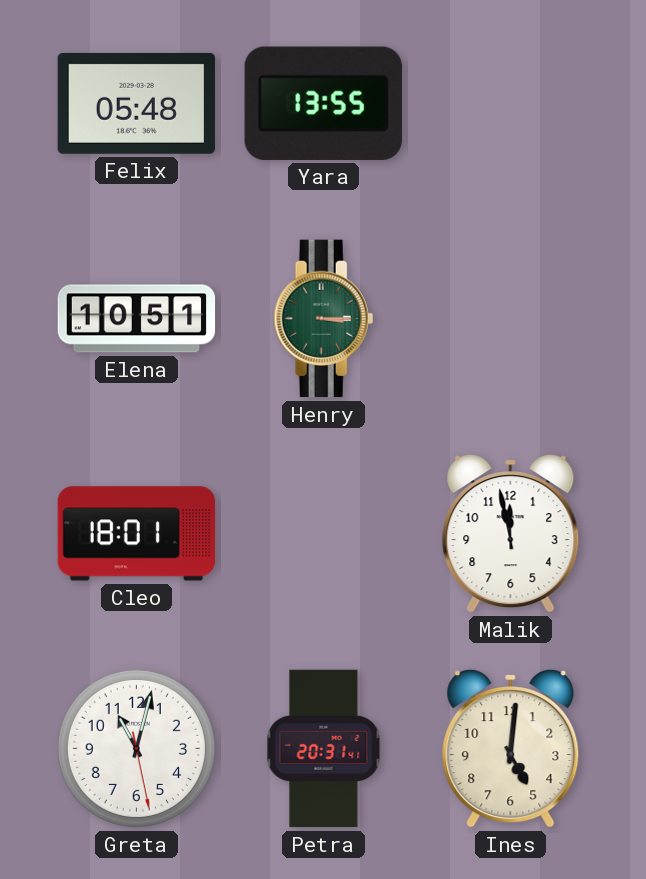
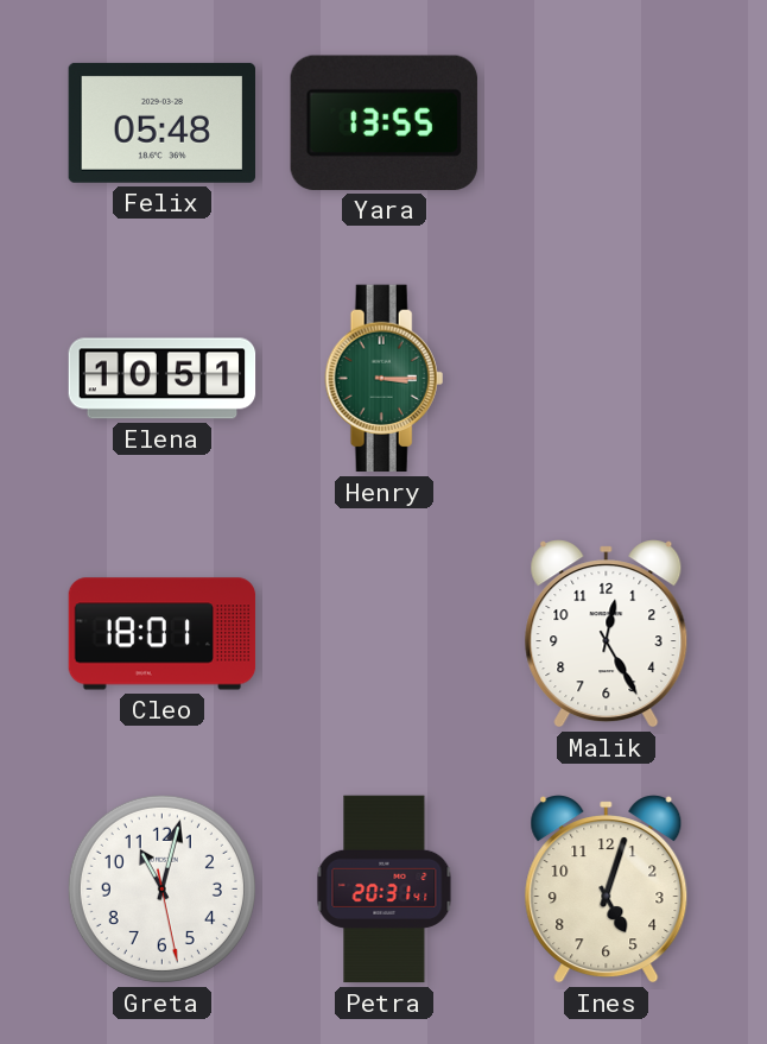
Malik: 11:58 -> 12:25
Ines: 5:01 -> 5:03
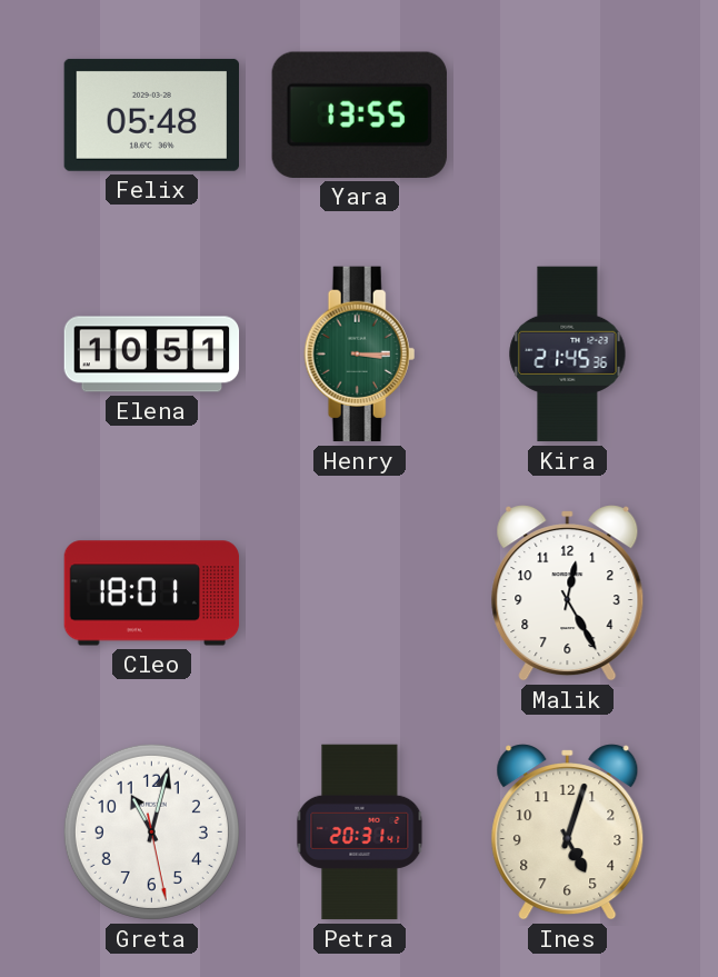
Kira: none -> 21:45
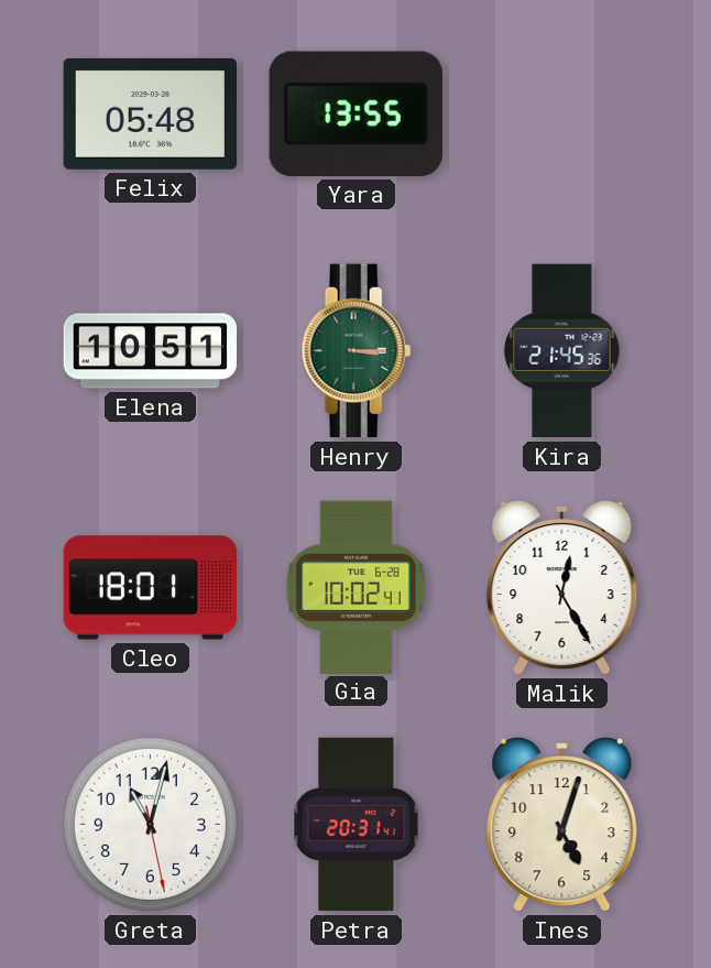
Gia: none -> 10:02
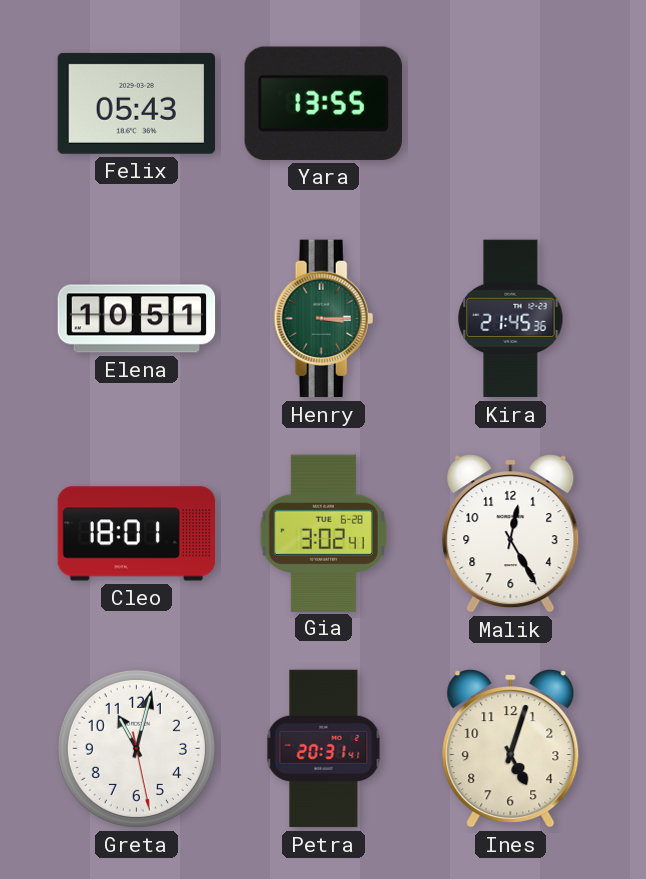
Felix: 05:48 -> 05:43
Gia: 10:02 -> 3:02
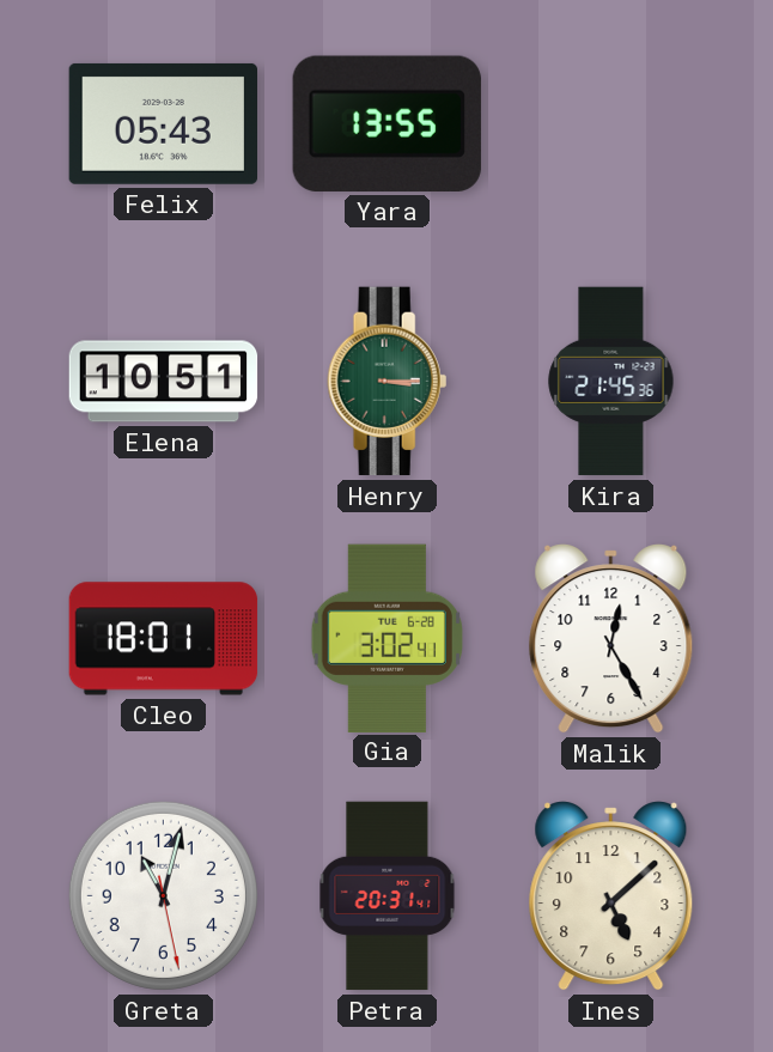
Ines: 5:03 -> 5:08
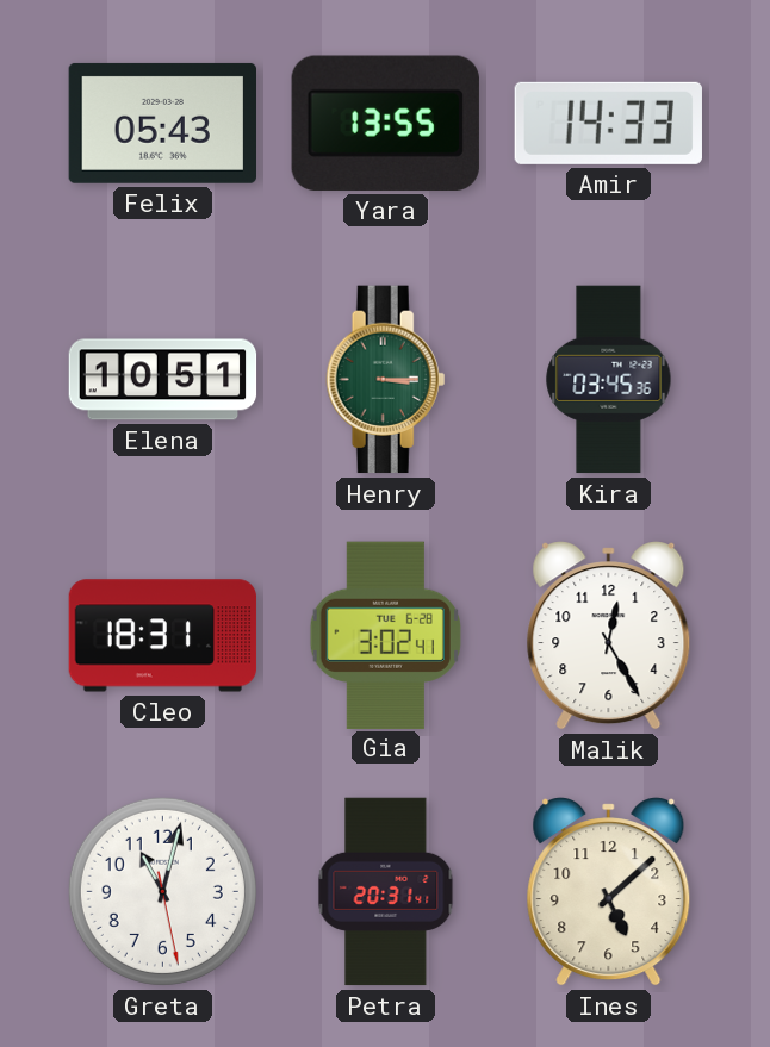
Amir: none -> 14:33
Kira: 21:45 -> 03:45
Cleo: 18:01 -> 18:31
